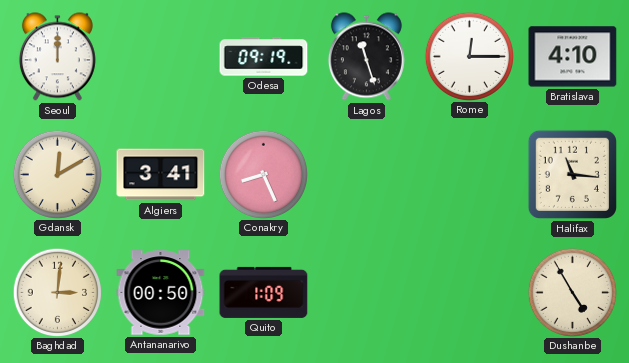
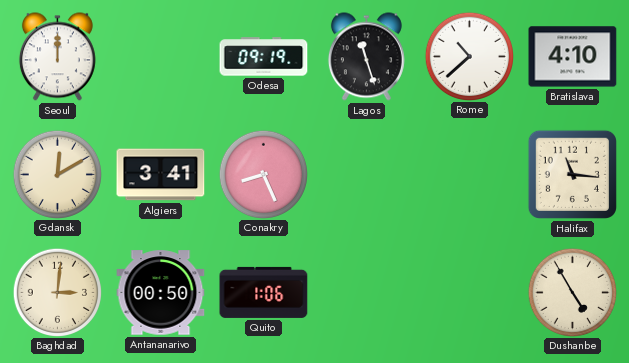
Rome: 12:15 -> 10:38
Quito: 1:09 -> 1:06
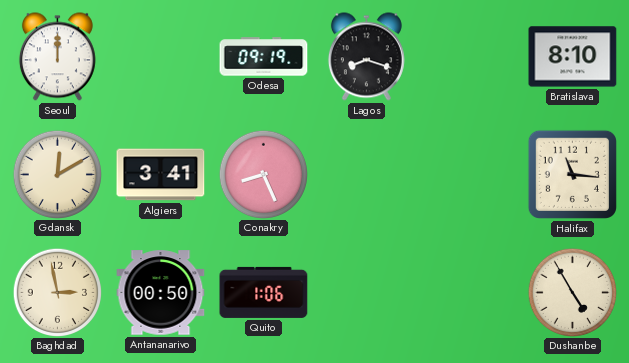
Lagos: 11:27 -> 8:18
Rome: 10:38 -> none
Bratislava: 4:10 -> 8:10
Baghdad: 3:01 -> 2:58
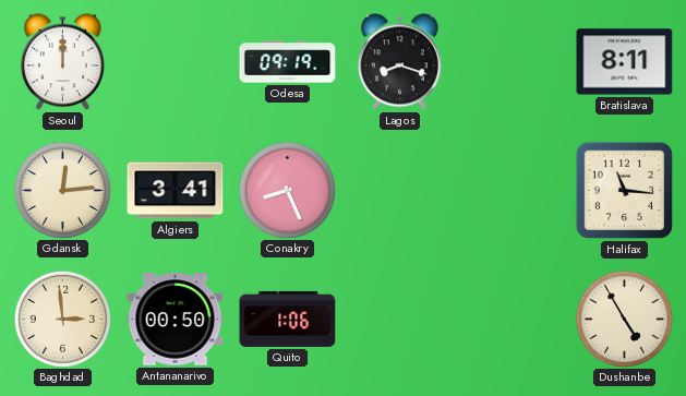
Bratislava: 8:10 -> 8:11
Gdansk: 12:10 -> 12:14
Baghdad: 2:58 -> 2:59
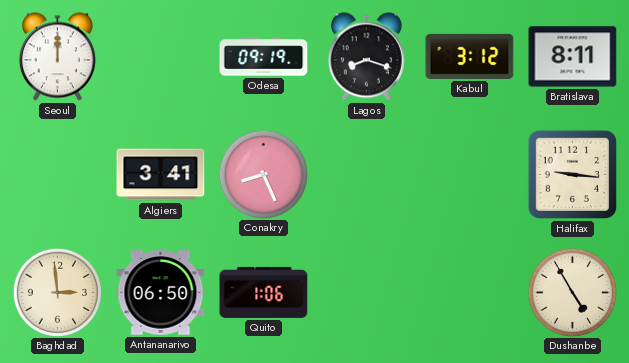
Kabul: none -> 3:12
Gdansk: 12:14 -> none
Halifax: 11:16 -> 9:16
Antananarivo: 00:50 -> 06:50
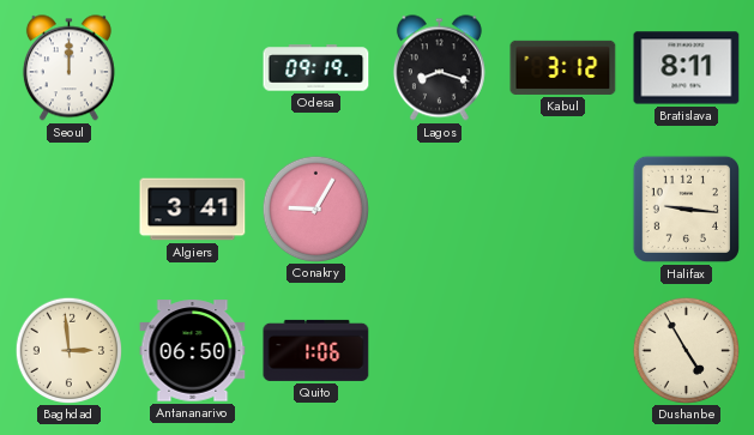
Conakry: 8:26 -> 9:05
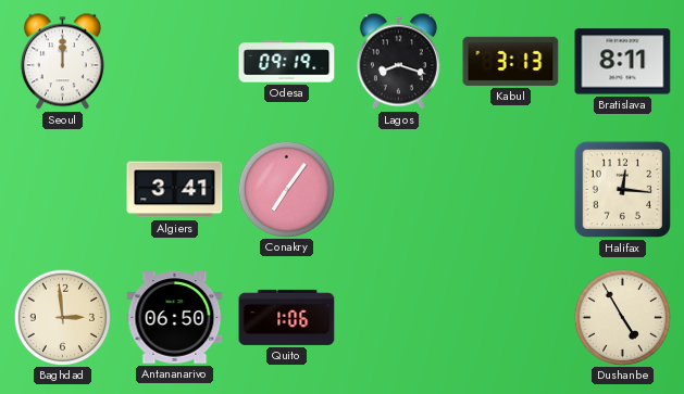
Kabul: 3:12 -> 3:13
Conakry: 9:05 -> 7:06
Halifax: 9:16 -> 12:16
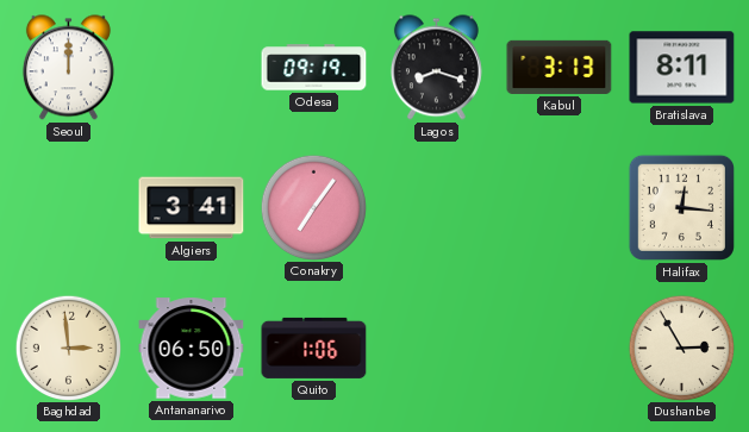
Dushanbe: 4:55 -> 2:55
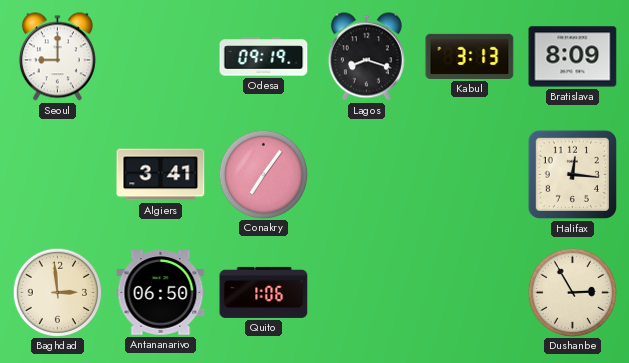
Seoul: 12:00 -> 9:00
Bratislava: 8:11 -> 8:09
